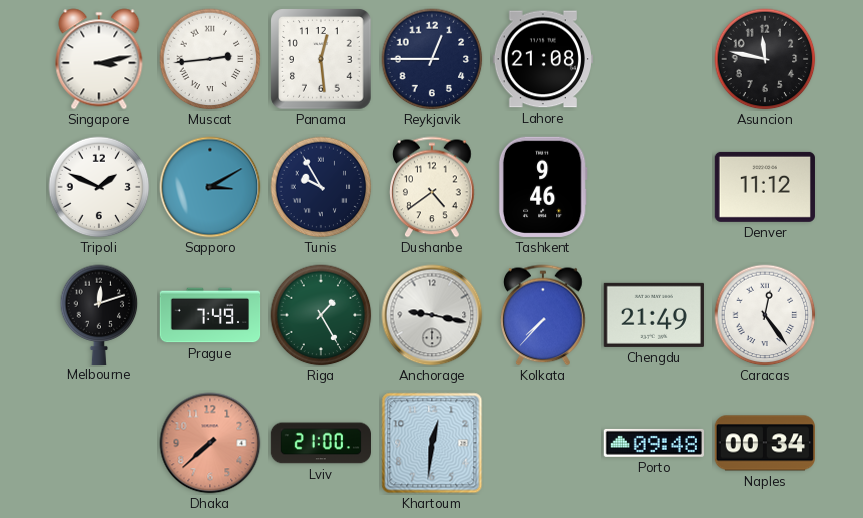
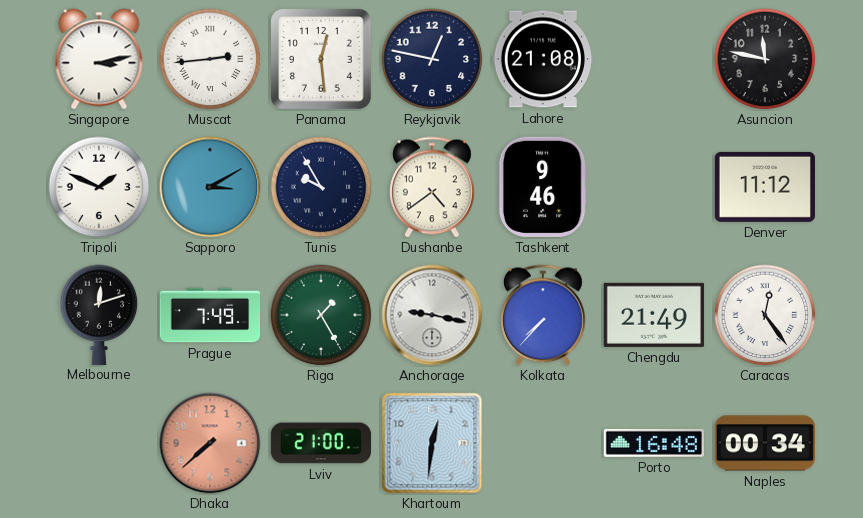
Reykjavik: 12:45 -> 12:47
Porto: 09:48 -> 16:48
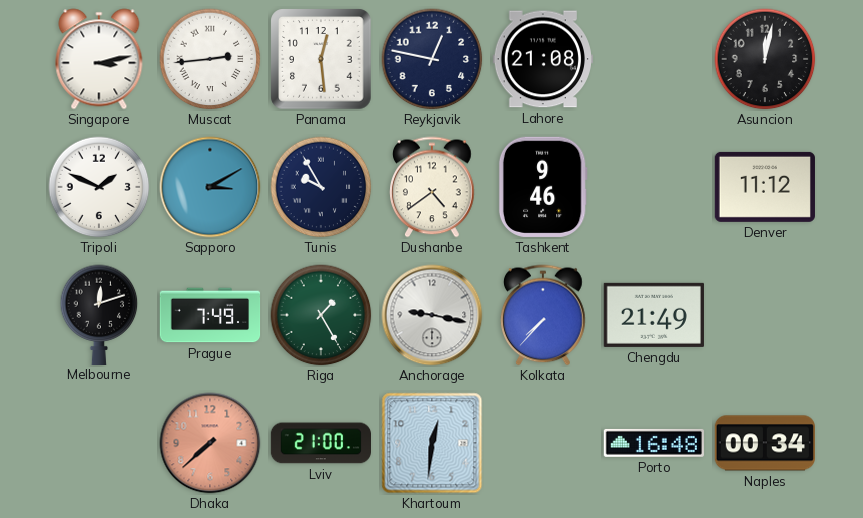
Asuncion: 11:47 -> 12:02
Caracas: 12:24 -> none
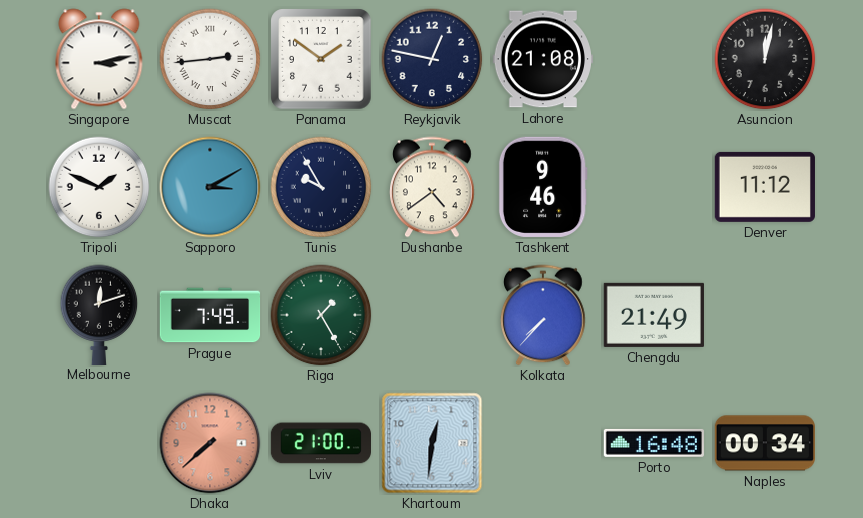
Panama: 12:29 -> 1:51
Anchorage: 9:17 -> none
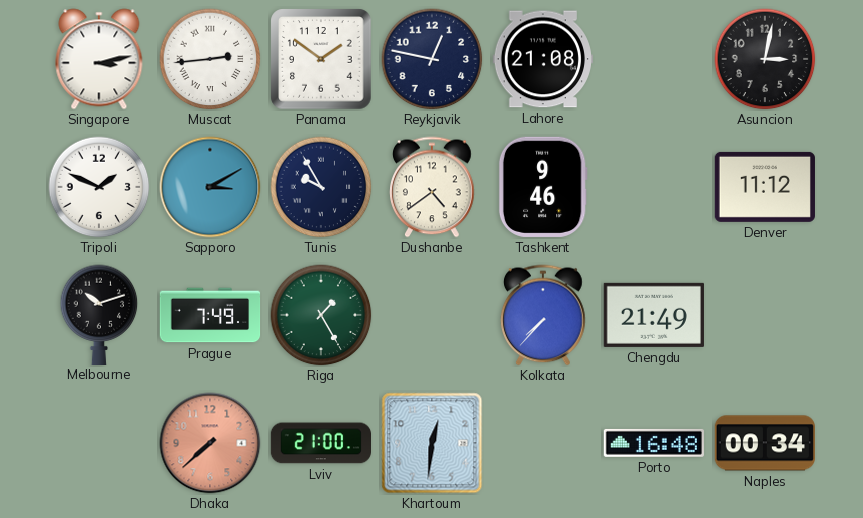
Asuncion: 12:02 -> 3:02
Melbourne: 12:12 -> 10:12
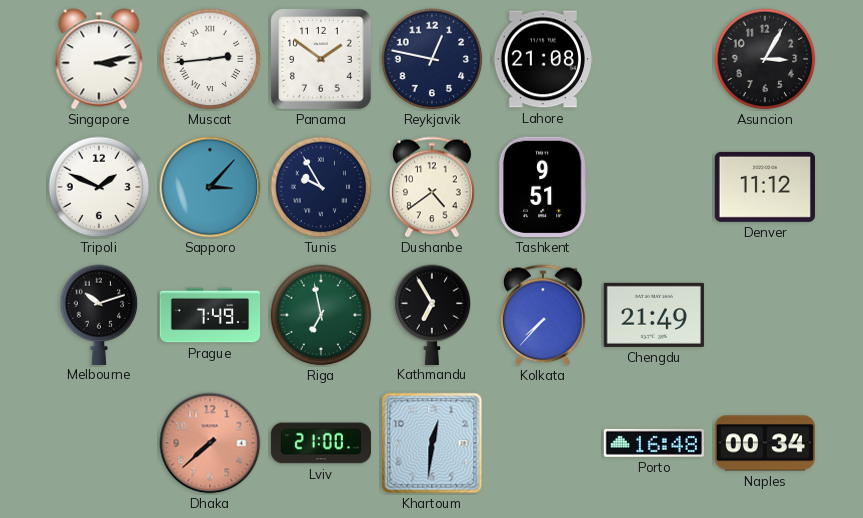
Asuncion: 3:02 -> 3:05
Sapporo: 3:10 -> 3:07
Tashkent: 9:46 -> 9:51
Riga: 1:25 -> 6:58
Kathmandu: none -> 6:55
